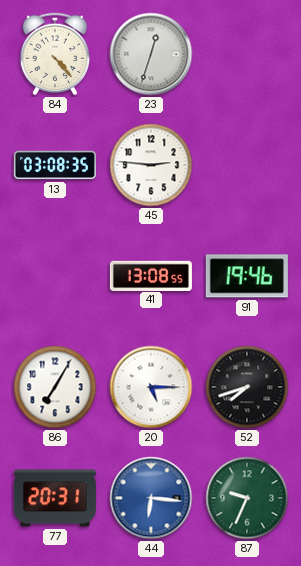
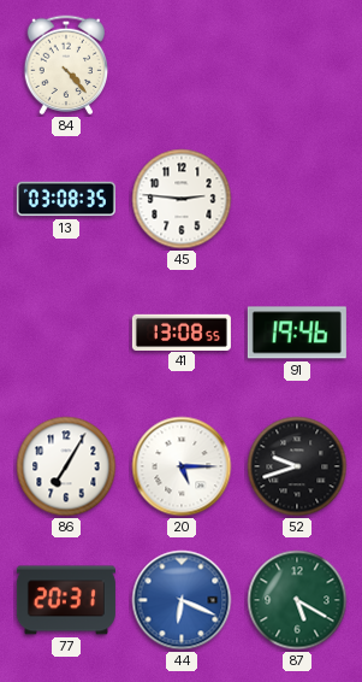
23: 12:33 -> none
52: 7:42 -> 9:42
44: 6:16 -> 6:19
87: 9:34 -> 5:20
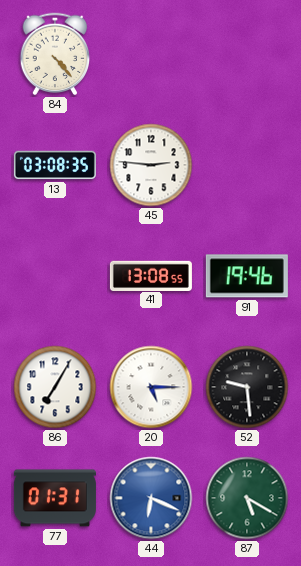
52: 9:42 -> 9:29
77: 20:31 -> 01:31
